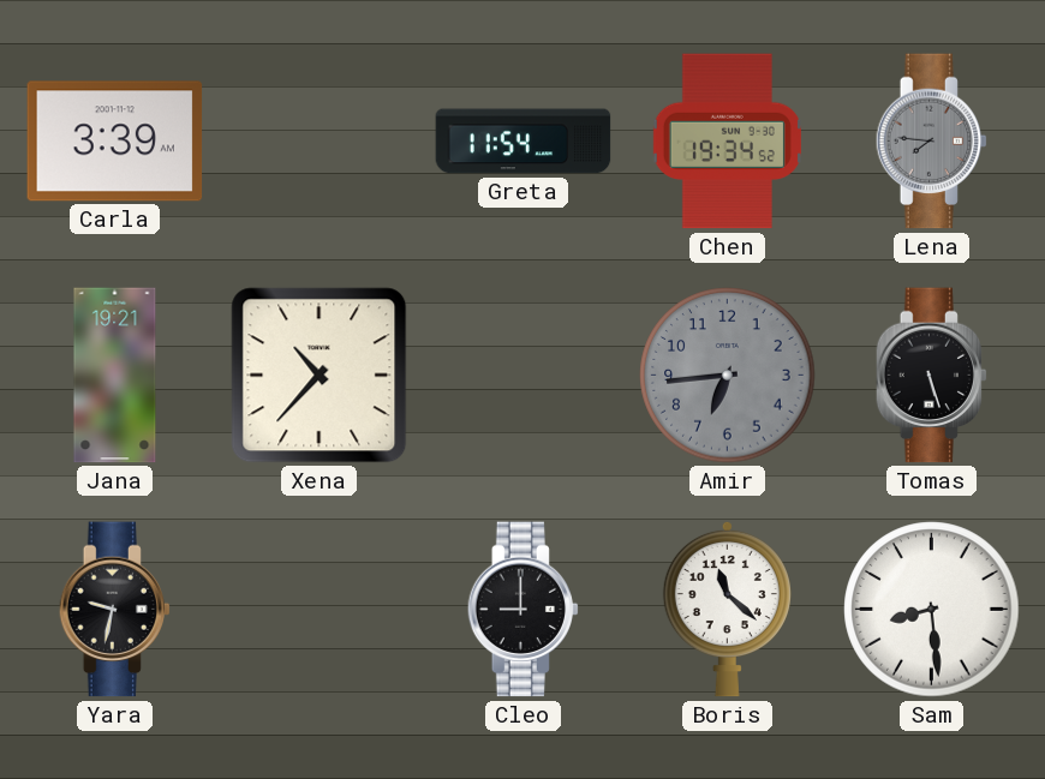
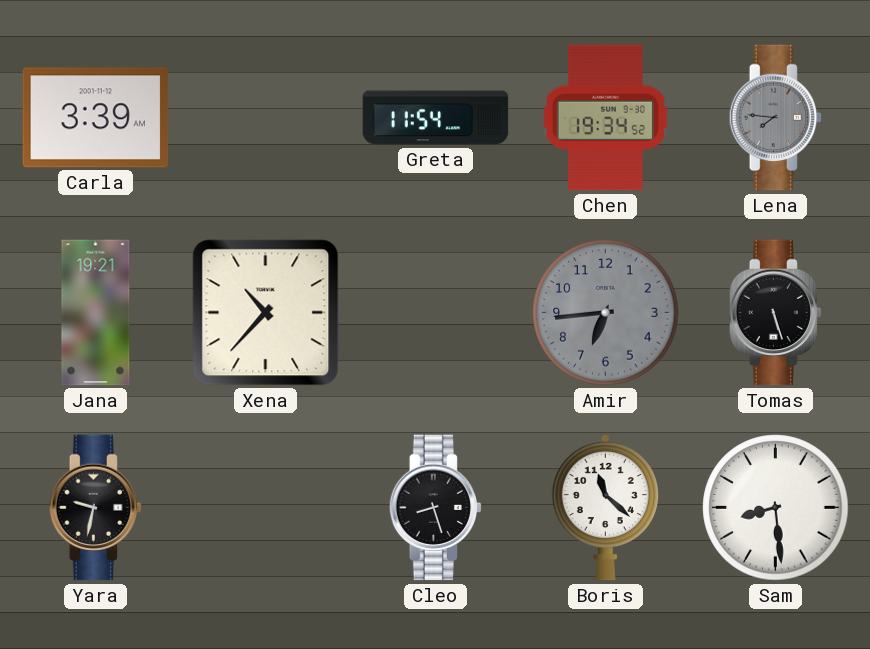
Cleo: 9:00 -> 8:27
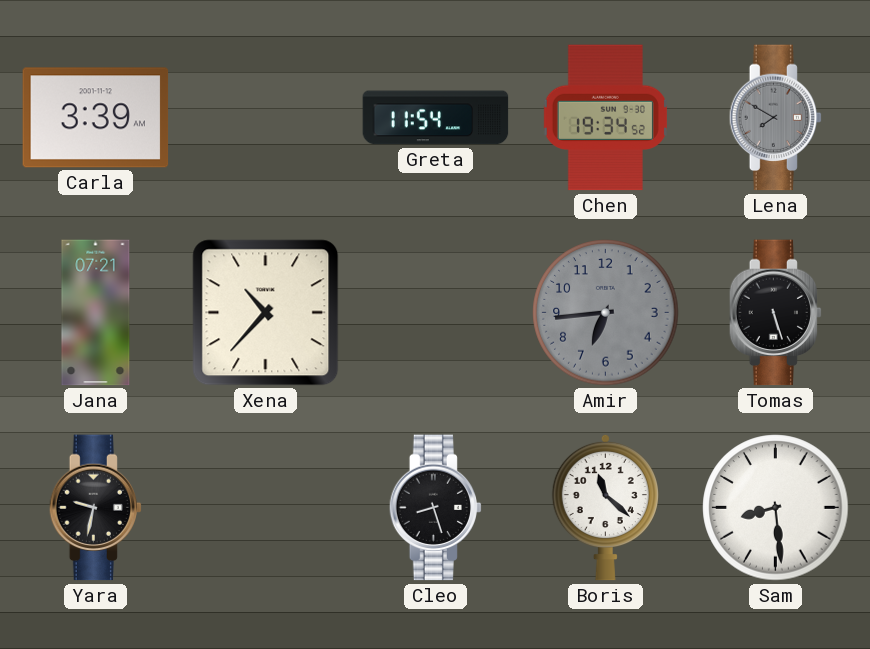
Lena: 7:46 -> 7:50
Jana: 19:21 -> 07:21
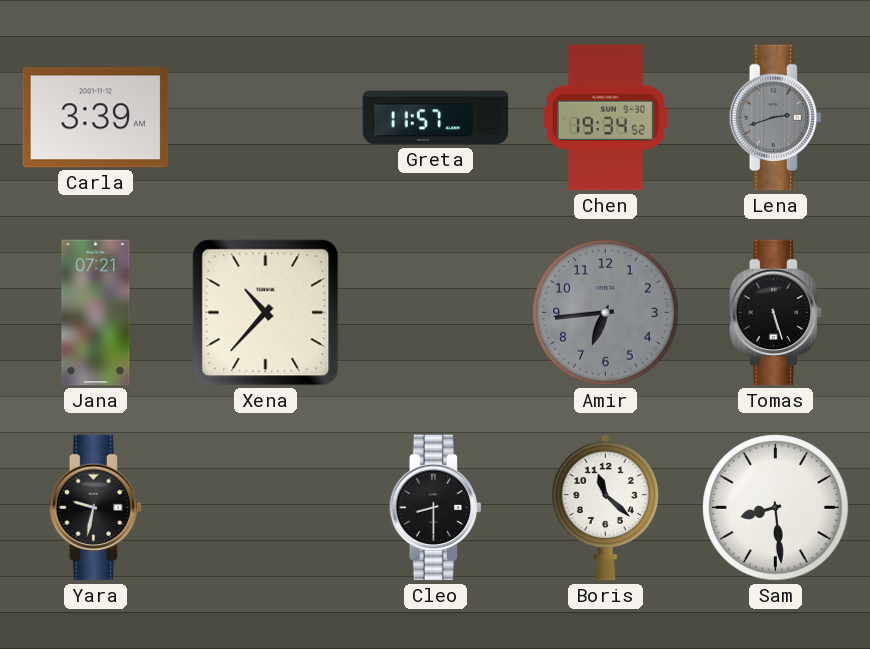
Greta: 11:54 -> 11:57
Lena: 7:50 -> 2:42
Cleo: 8:27 -> 8:30
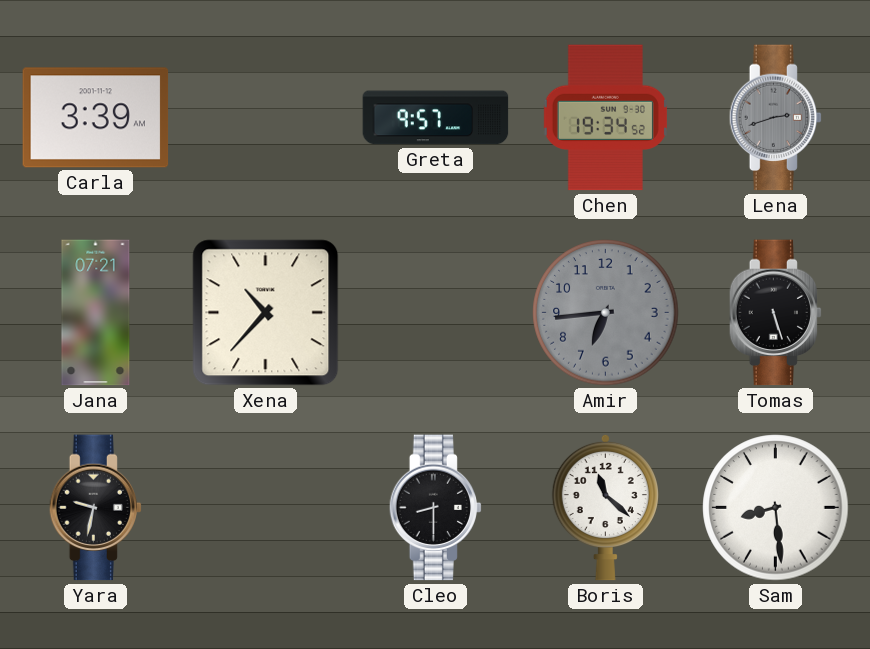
Greta: 11:57 -> 9:57
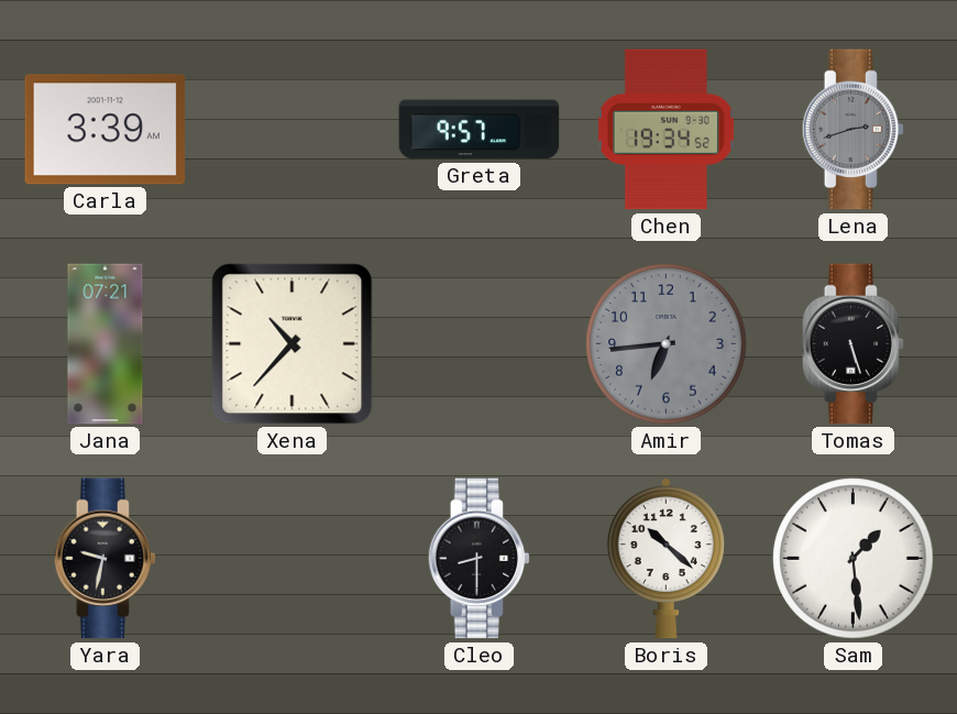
Boris: 11:22 -> 10:22
Sam: 8:29 -> 1:29
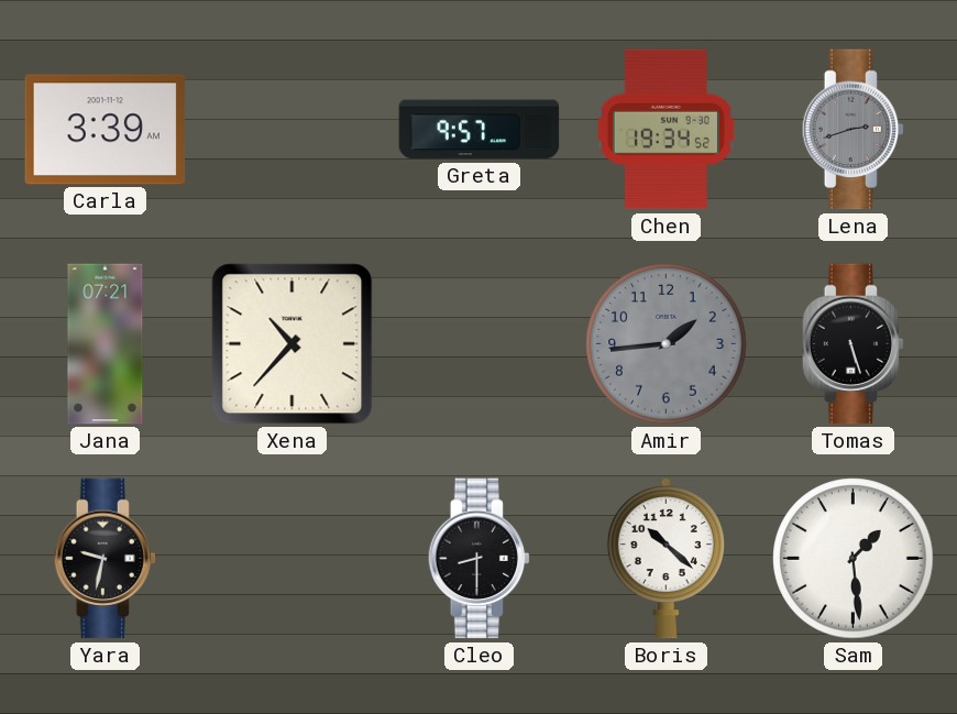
Amir: 6:44 -> 1:44
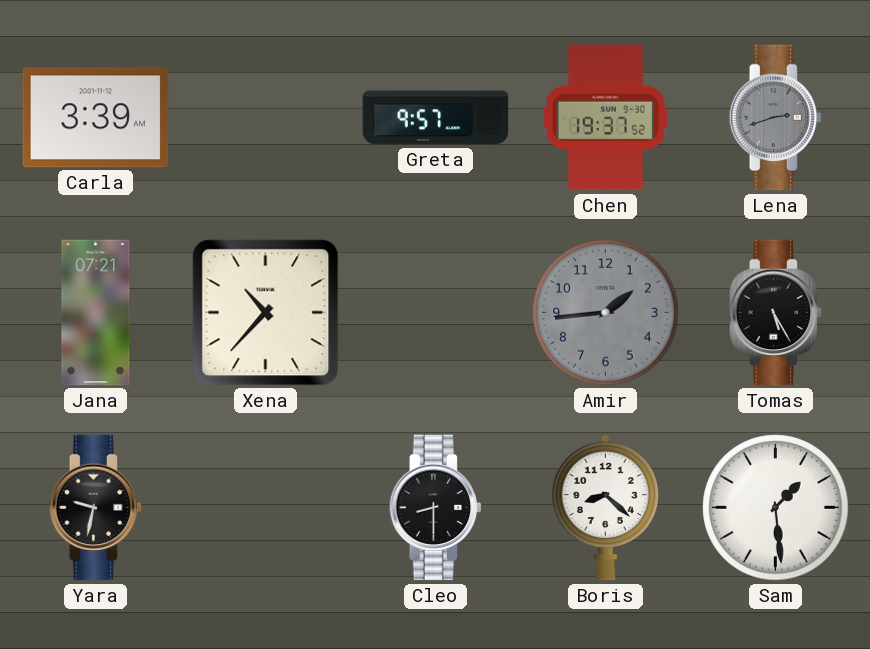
Chen: 19:34 -> 19:37
Tomas: 5:27 -> 5:25
Boris: 10:22 -> 8:22
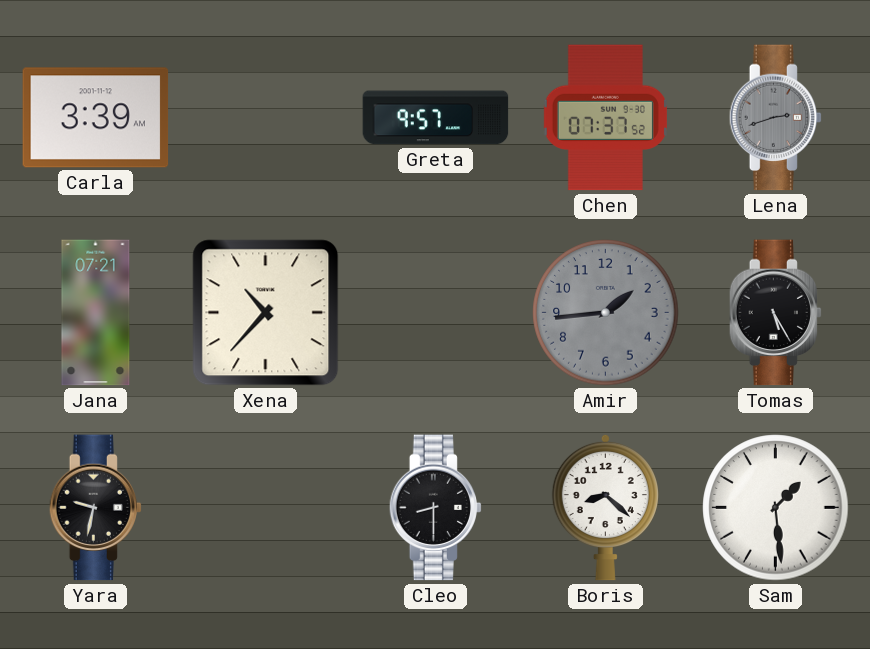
Chen: 19:37 -> 07:37
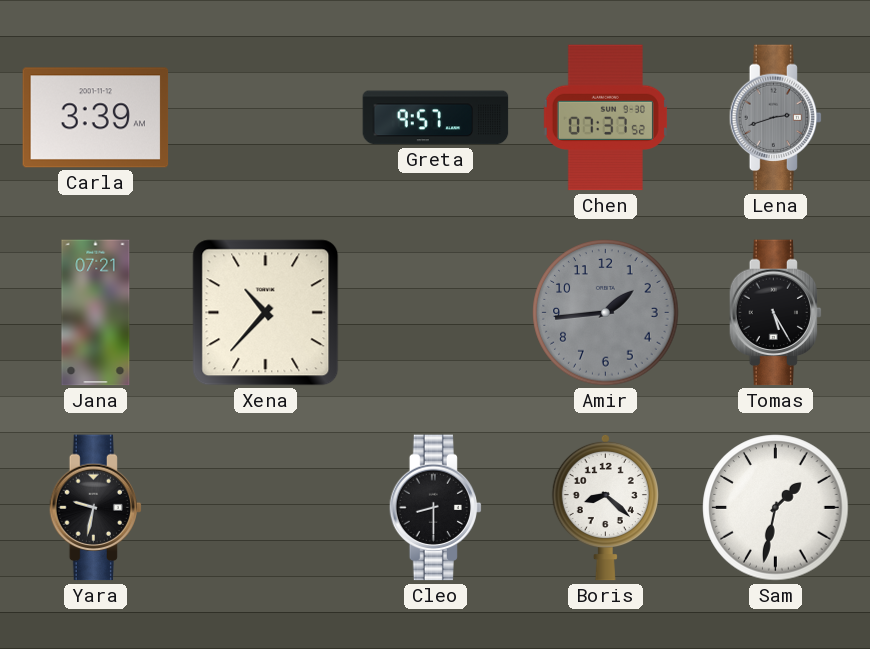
Sam: 1:29 -> 1:32
